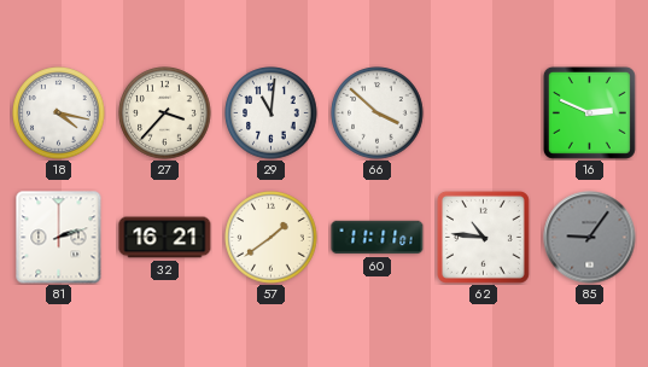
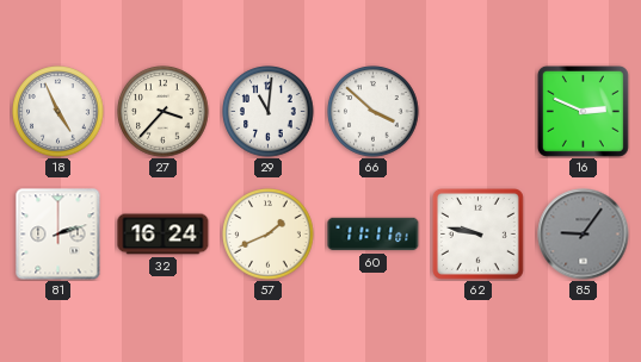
18: 4:17 -> 4:56
32: 16:21 -> 16:24
57: 1:39 -> 1:41
62: 10:46 -> 9:47
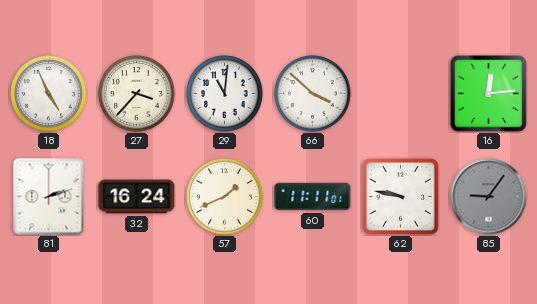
16: 2:49 -> 12:14
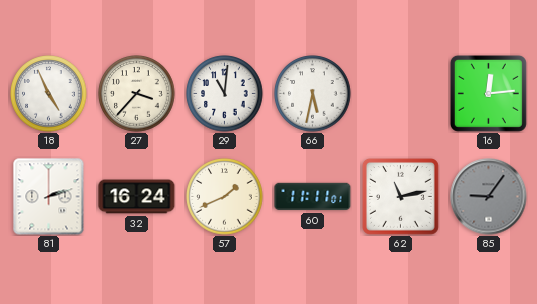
66: 3:52 -> 5:32
62: 9:47 -> 11:13
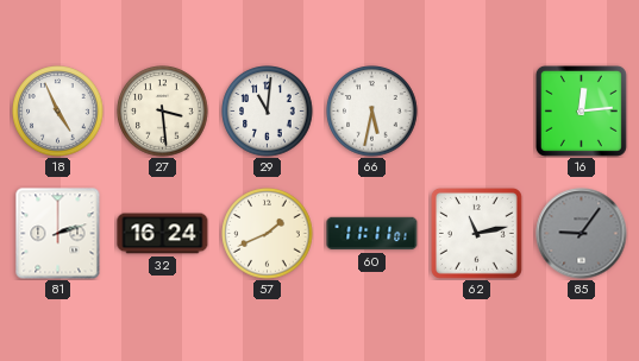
27: 3:37 -> 3:29
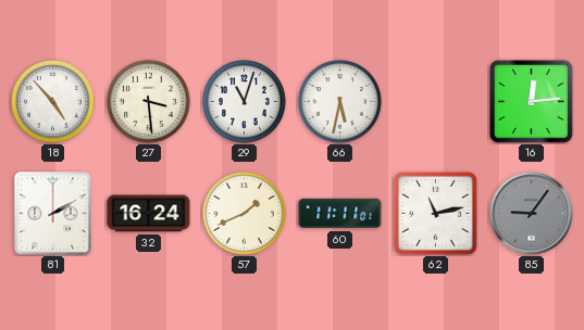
18: 4:56 -> 4:53
29: 11:01 -> 11:03
81: 2:12 -> 2:10
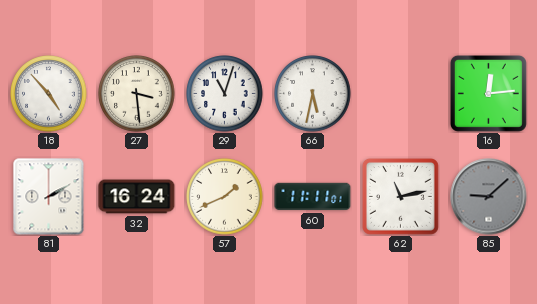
85: 9:06 -> 9:08
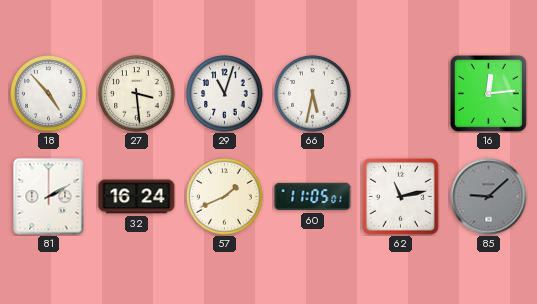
60: 11:11 -> 11:05
